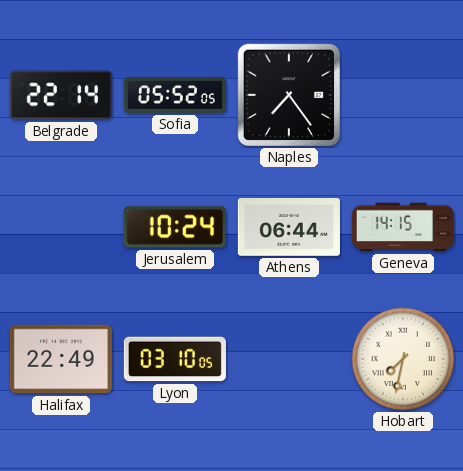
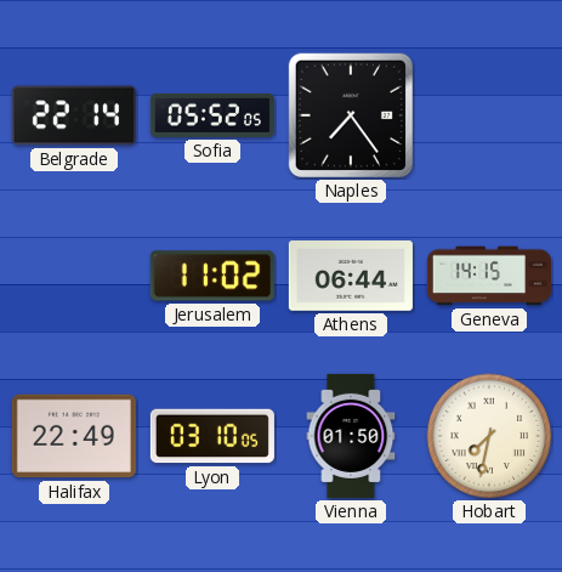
Jerusalem: 10:24 -> 11:02
Vienna: none -> 01:50
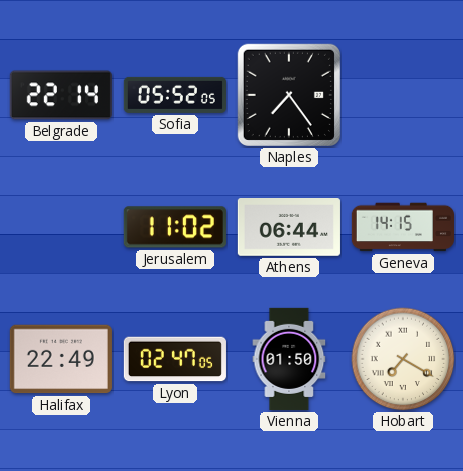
Lyon: 03:10 -> 02:47
Hobart: 7:32 -> 7:20
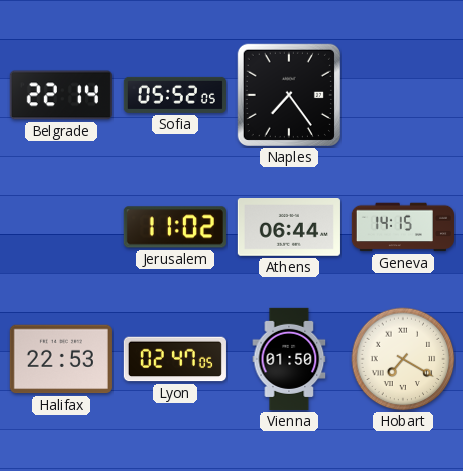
Halifax: 22:49 -> 22:53
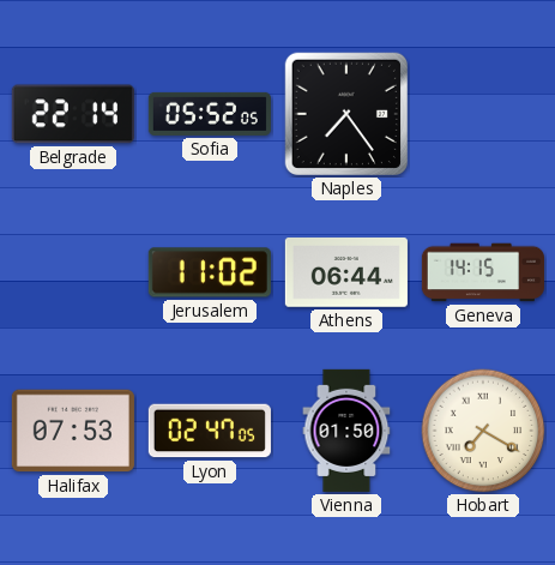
Halifax: 22:53 -> 07:53
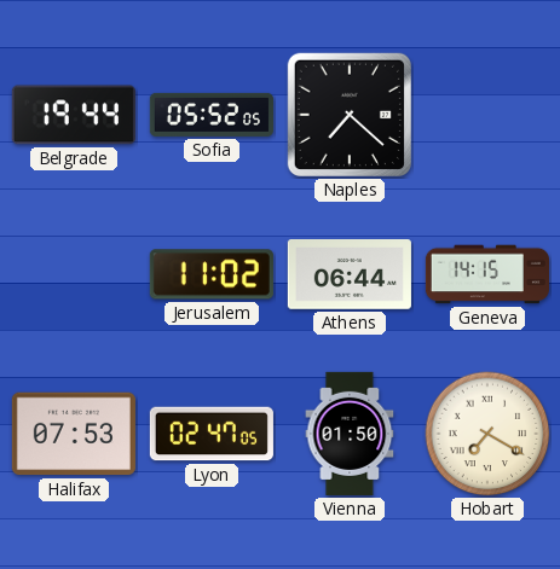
Belgrade: 22:14 -> 19:44
Naples: 7:24 -> 7:22
